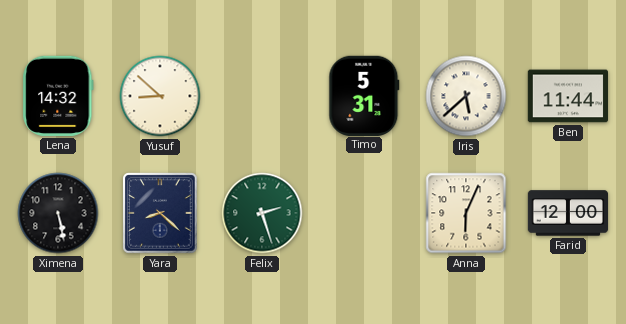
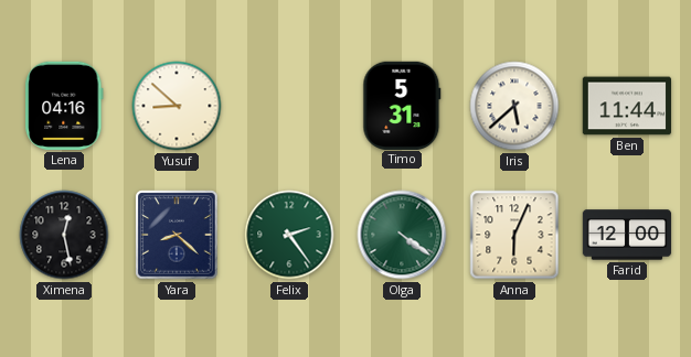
Lena: 14:32 -> 04:16
Ximena: 5:28 -> 12:28
Felix: 2:27 -> 2:24
Olga: none -> 4:21
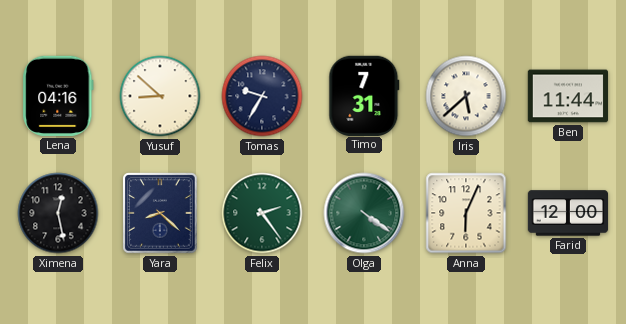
Tomas: none -> 9:35
Timo: 5:31 -> 7:31
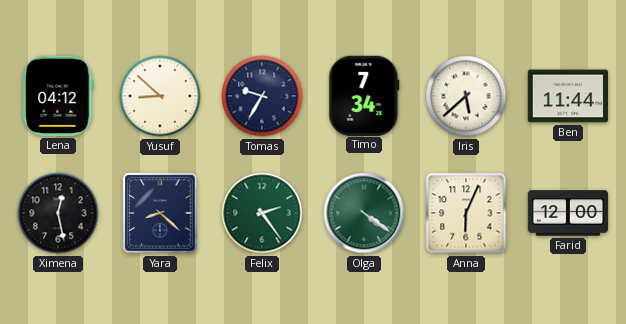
Lena: 04:16 -> 04:12
Timo: 7:31 -> 7:34
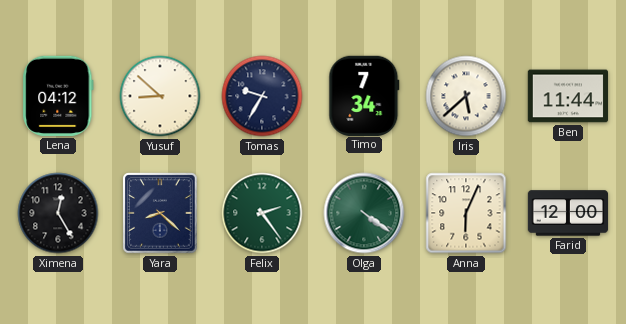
Ximena: 12:28 -> 12:25
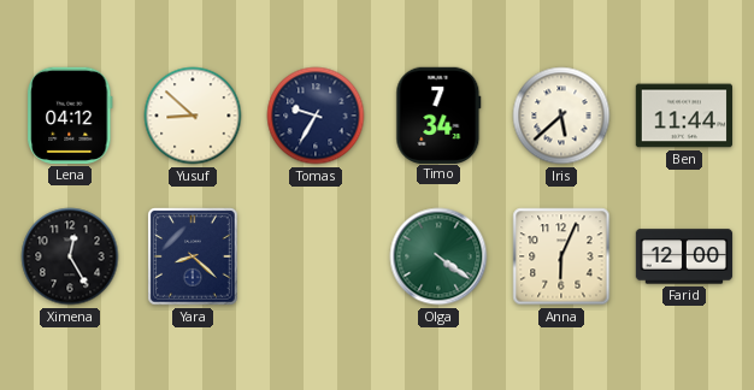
Felix: 2:24 -> none
